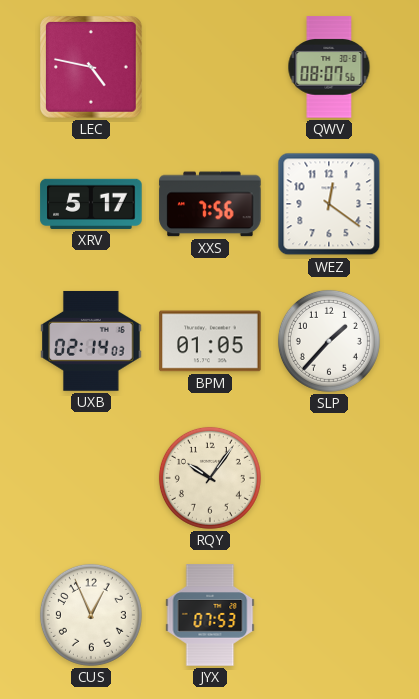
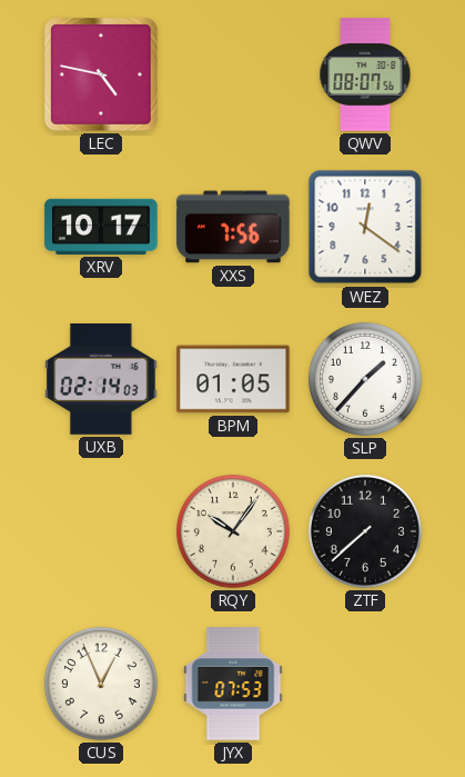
XRV: 5:17 -> 10:17
ZTF: none -> 7:38
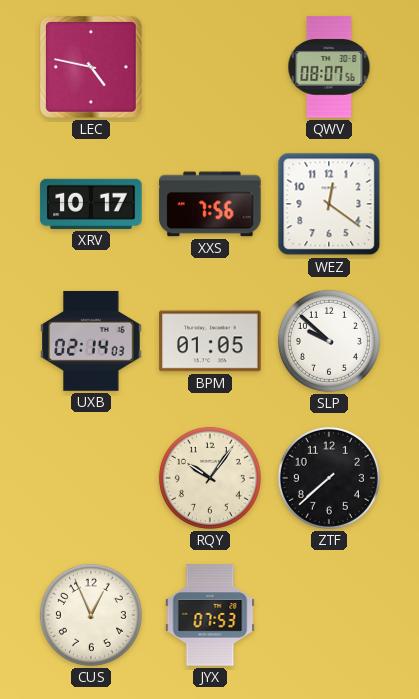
SLP: 1:37 -> 9:52
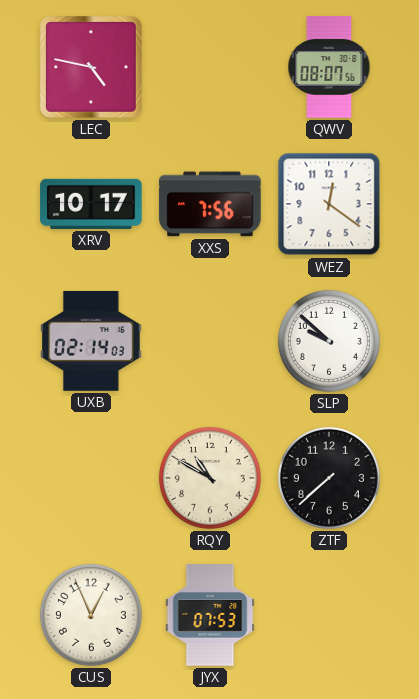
BPM: 01:05 -> none
RQY: 10:06 -> 10:50
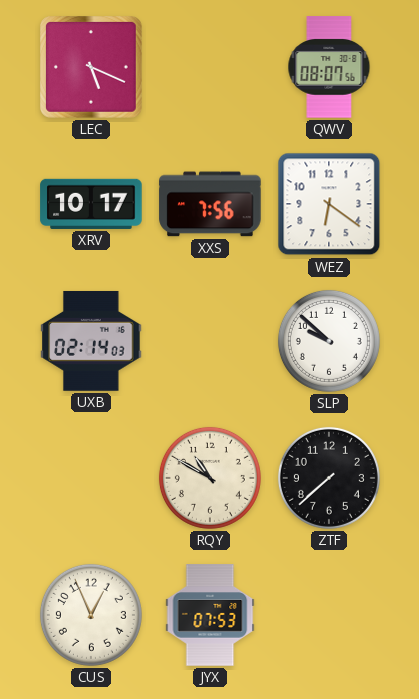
LEC: 4:47 -> 5:19
WEZ: 12:21 -> 6:21
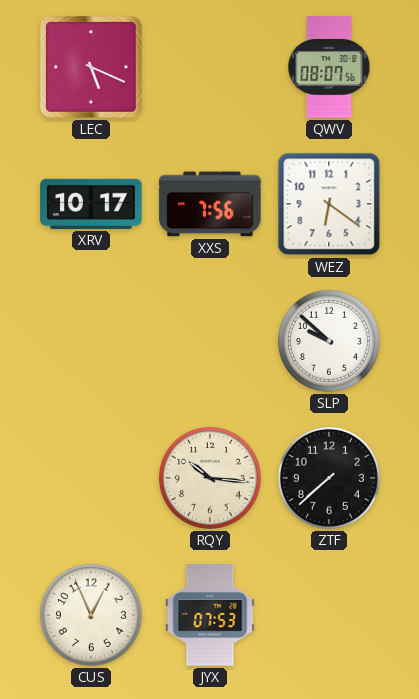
UXB: 02:14 -> none
RQY: 10:50 -> 10:16
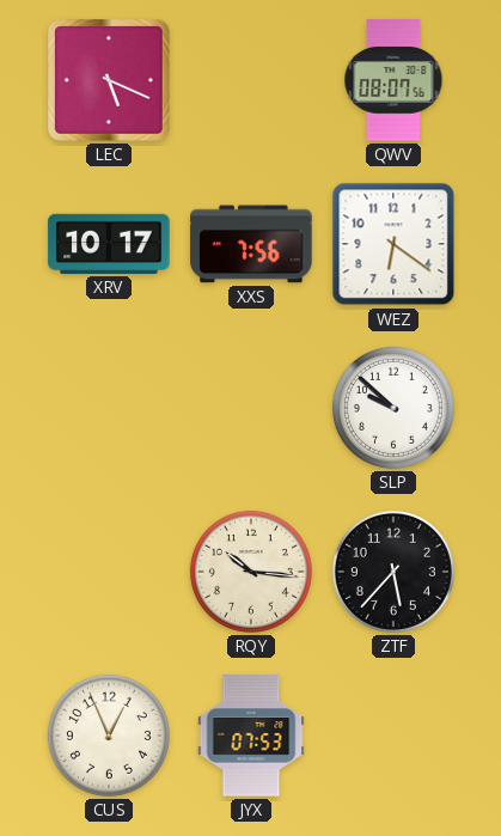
ZTF: 7:38 -> 5:37
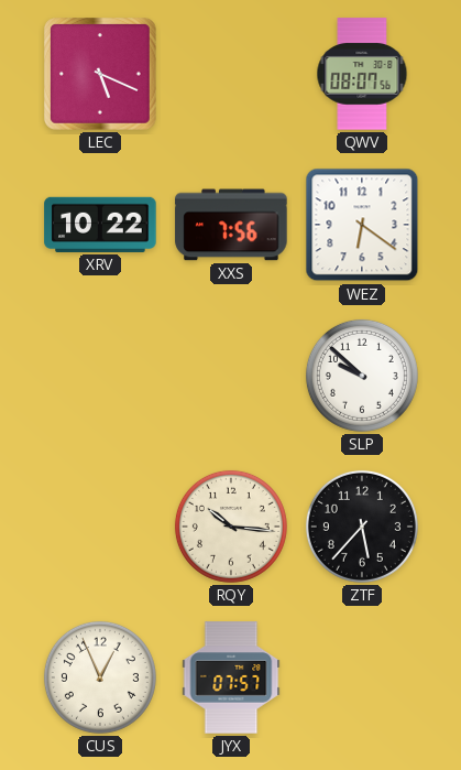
XRV: 10:17 -> 10:22
JYX: 07:53 -> 07:57
